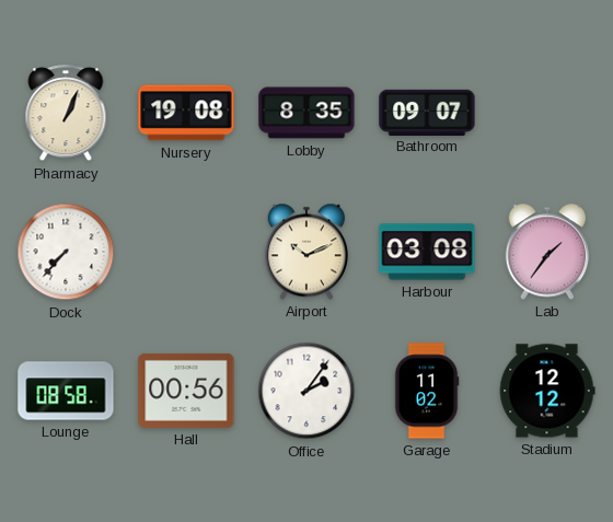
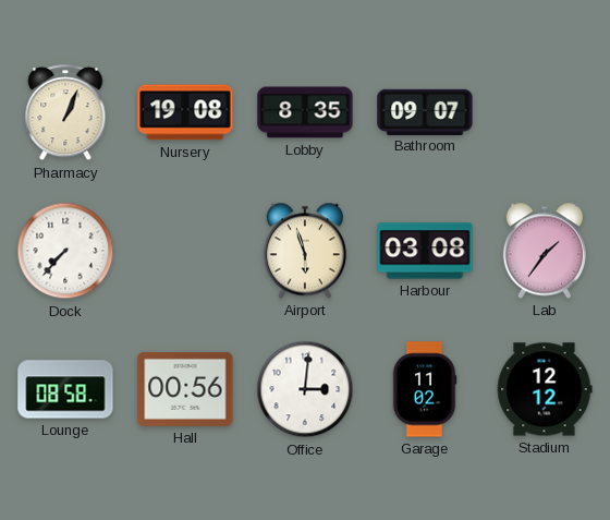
Airport: 10:11 -> 5:57
Office: 2:06 -> 3:01
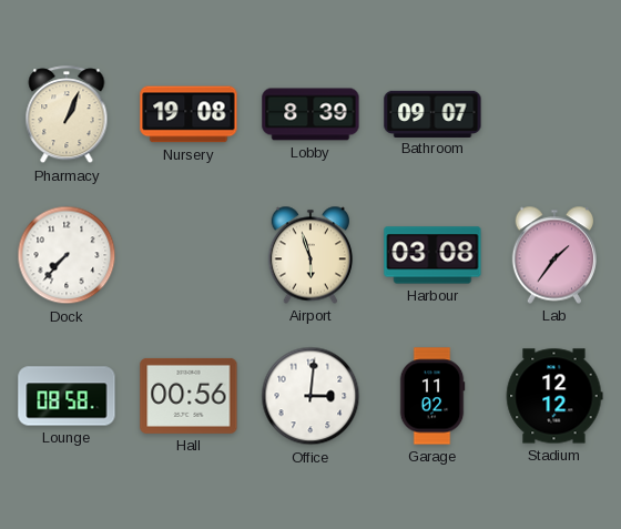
Lobby: 8:35 -> 8:39
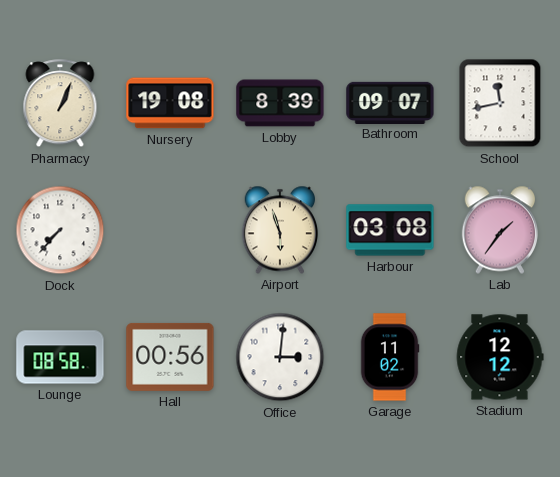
School: none -> 11:43
